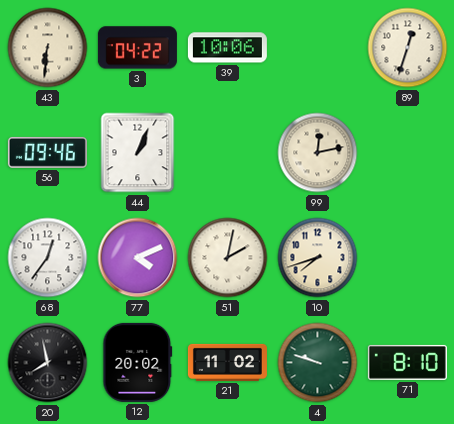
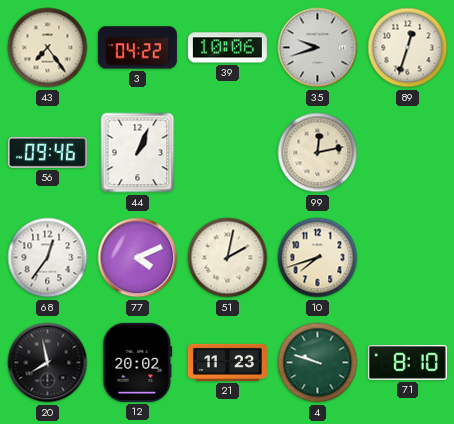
43: 6:31 -> 7:24
35: none -> 9:42
21: 11:02 -> 11:23
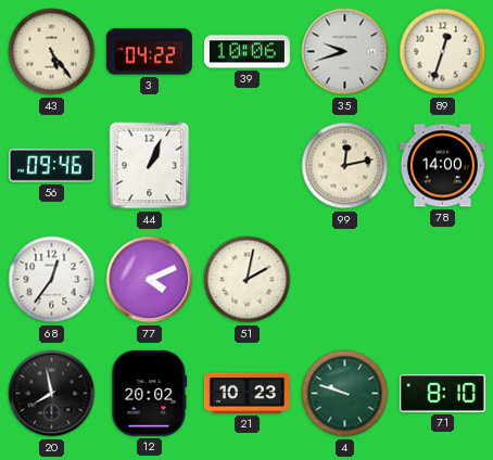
43: 7:24 -> 5:24
78: none -> 14:00
10: 7:42 -> none
21: 11:23 -> 10:23
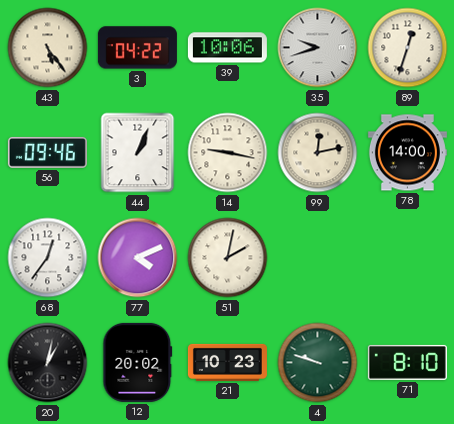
14: none -> 9:17
20: 7:58 -> 1:02
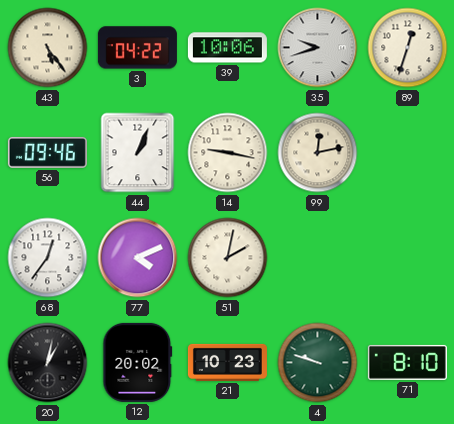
78: 14:00 -> none
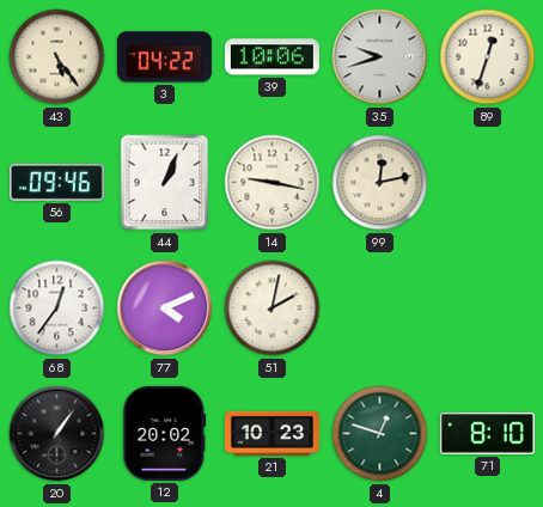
20: 1:02 -> 1:06
4: 9:48 -> 12:48
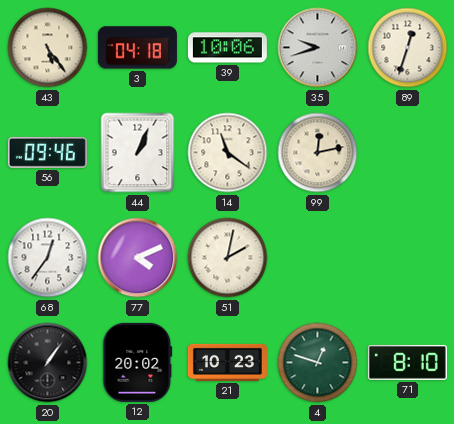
3: 04:22 -> 04:18
14: 9:17 -> 11:21
